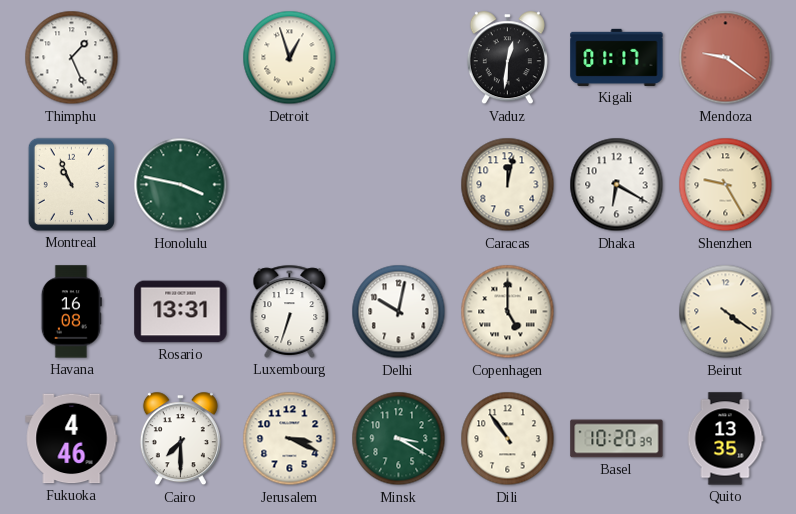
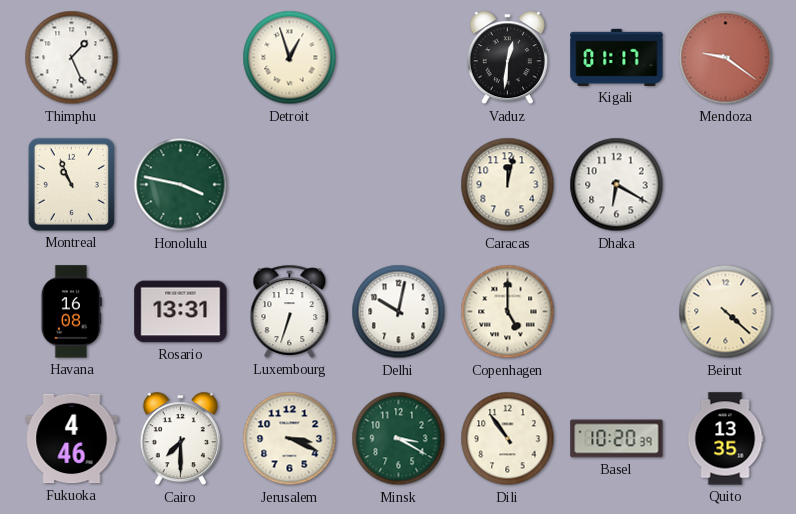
Shenzhen: 9:25 -> none
Beirut: 4:21 -> 4:22
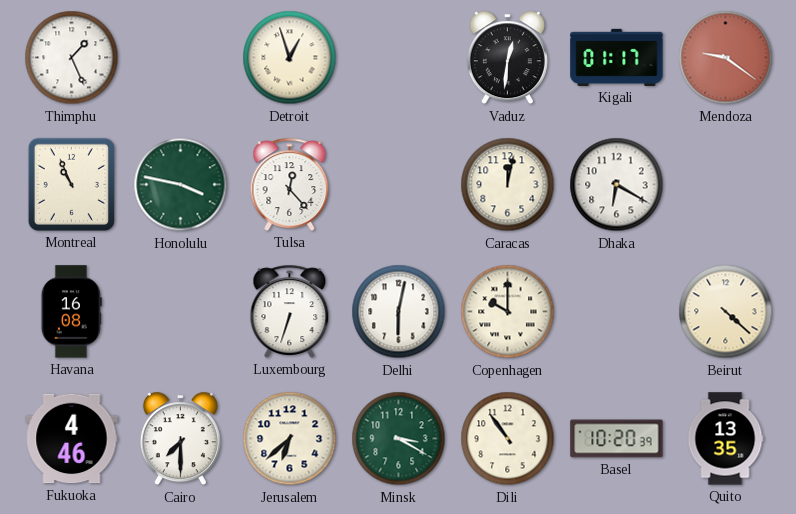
Tulsa: none -> 12:23
Rosario: 13:31 -> none
Delhi: 10:02 -> 6:02
Copenhagen: 5:00 -> 10:00
Jerusalem: 3:19 -> 6:38
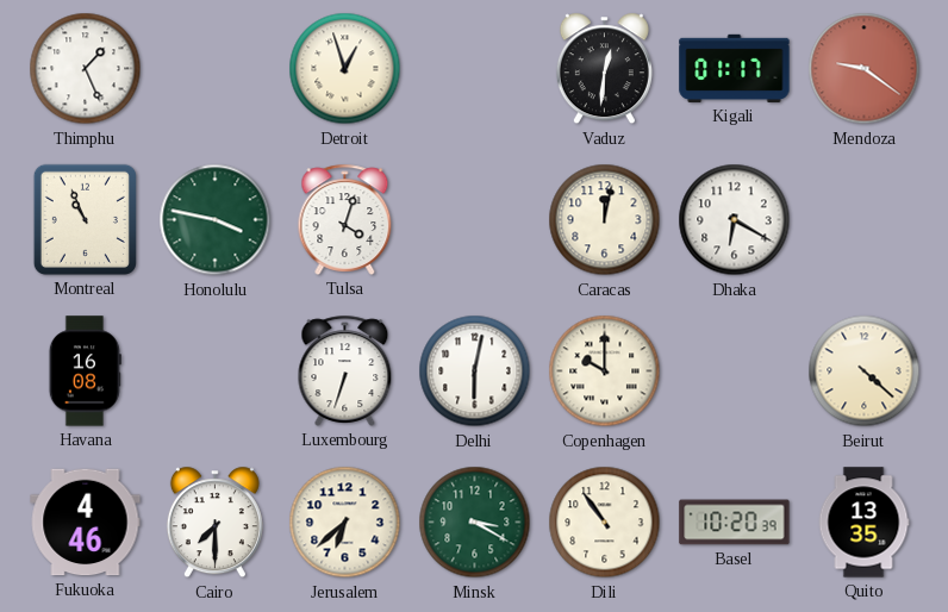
Tulsa: 12:23 -> 4:03
